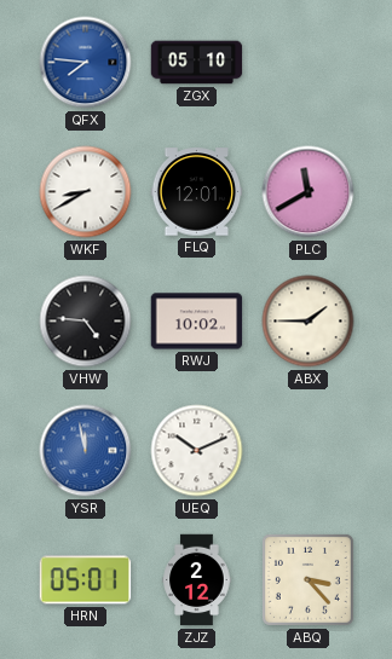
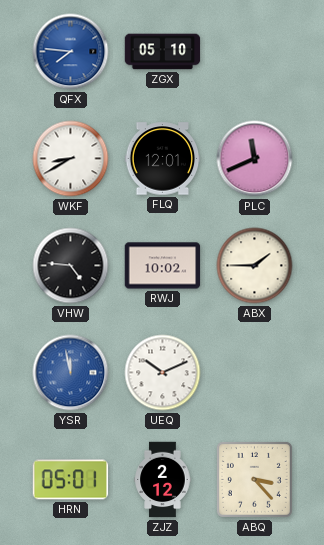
PLC: 11:40 -> 11:41
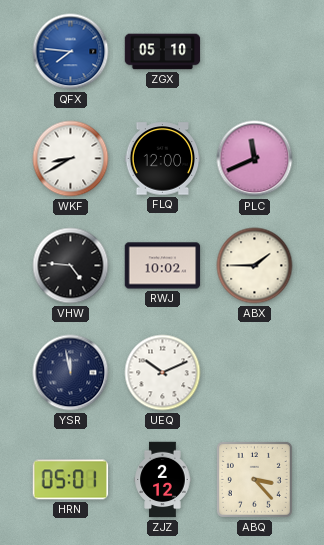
FLQ: 12:01 -> 12:00
YSR dial: blue -> navy
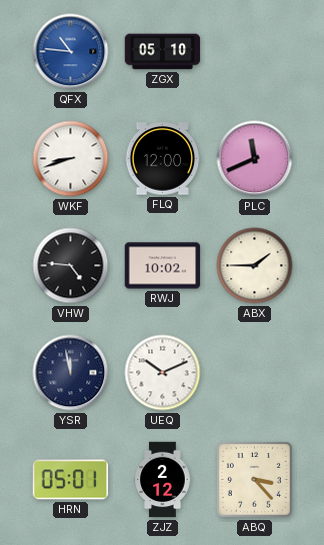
QFX: 7:46 -> 10:46
WKF: 8:40 -> 8:42
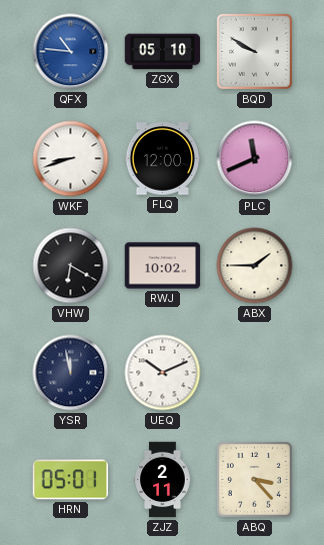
BQD: none -> 9:50
VHW: 4:46 -> 6:20
ZJZ: 2:12 -> 2:11
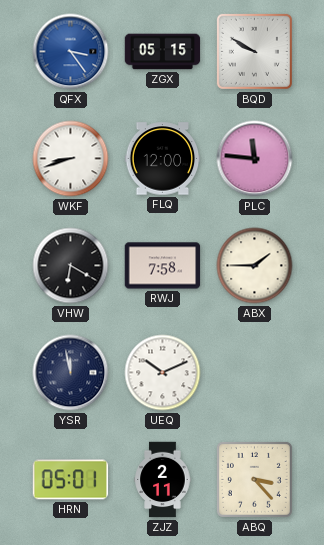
QFX: 10:46 -> 3:24
ZGX: 05:10 -> 05:15
PLC: 11:41 -> 11:46
RWJ: 10:02 -> 7:58
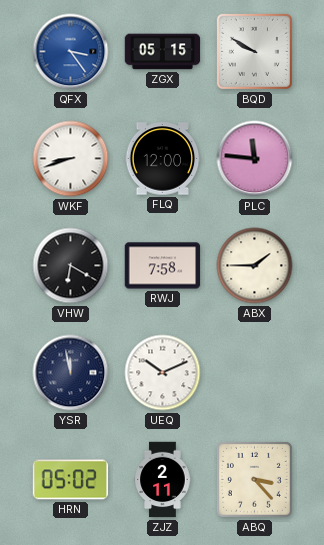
HRN: 05:01 -> 05:02
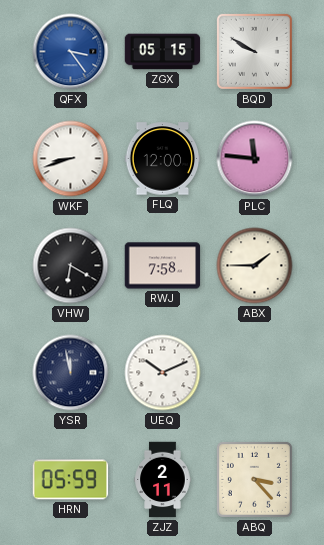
HRN: 05:02 -> 05:59
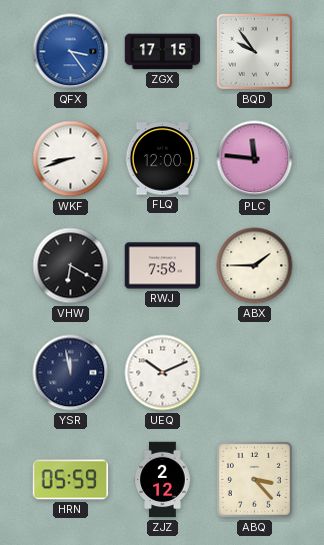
ZGX: 05:15 -> 17:15
BQD: 9:50 -> 9:54
ZJZ: 2:11 -> 2:12
